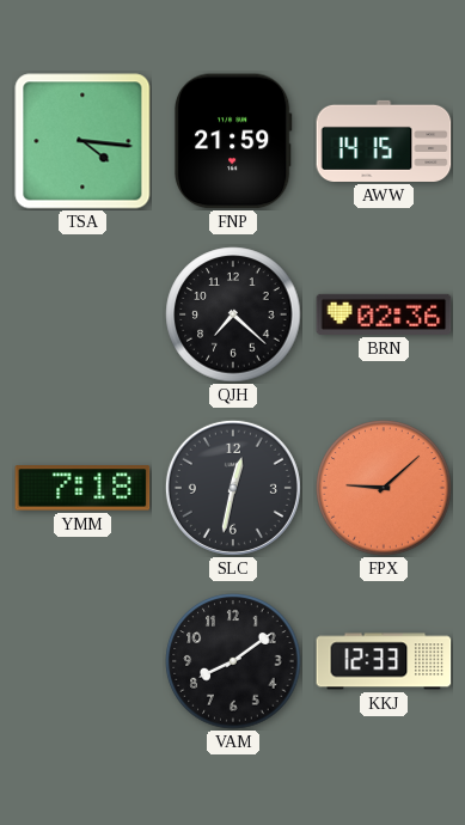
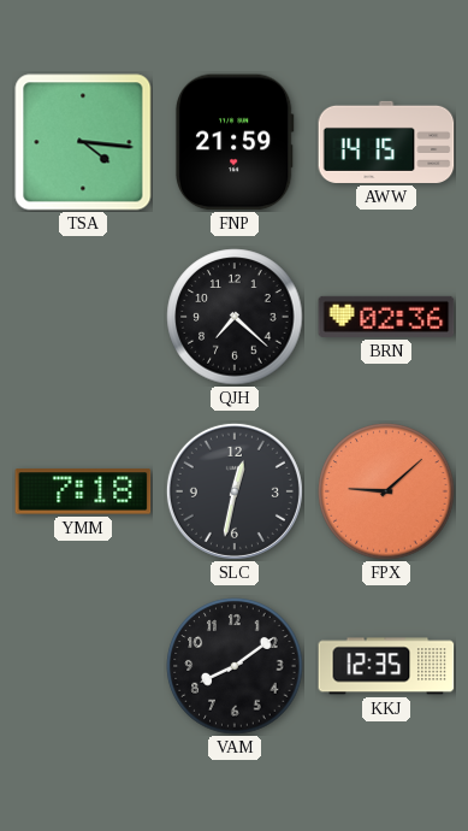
KKJ: 12:33 -> 12:35
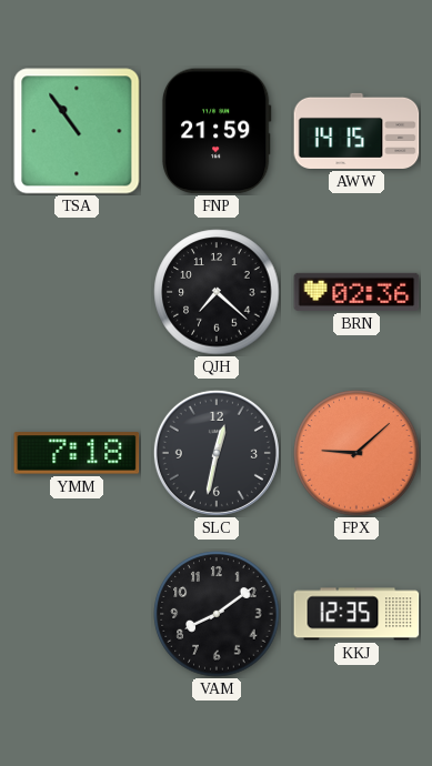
TSA: 4:16 -> 10:54
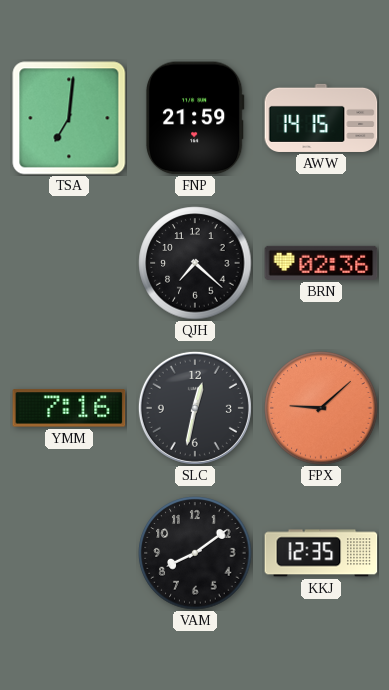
TSA: 10:54 -> 7:01
YMM: 7:18 -> 7:16
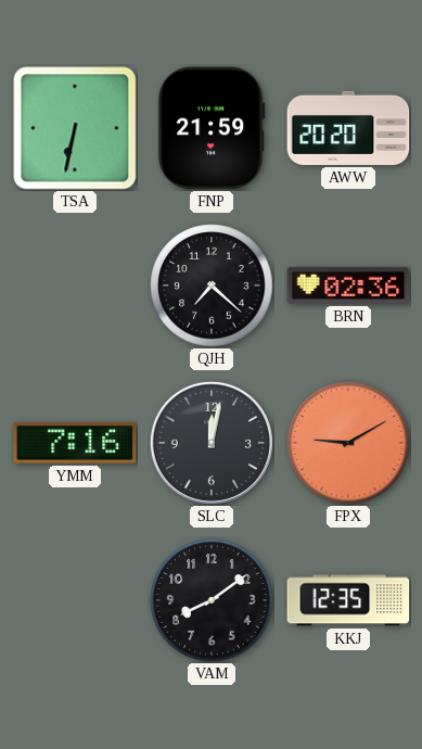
TSA: 7:01 -> 6:32
AWW: 14:15 -> 20:20
SLC: 12:32 -> 12:02
FPX: 9:08 -> 9:10
